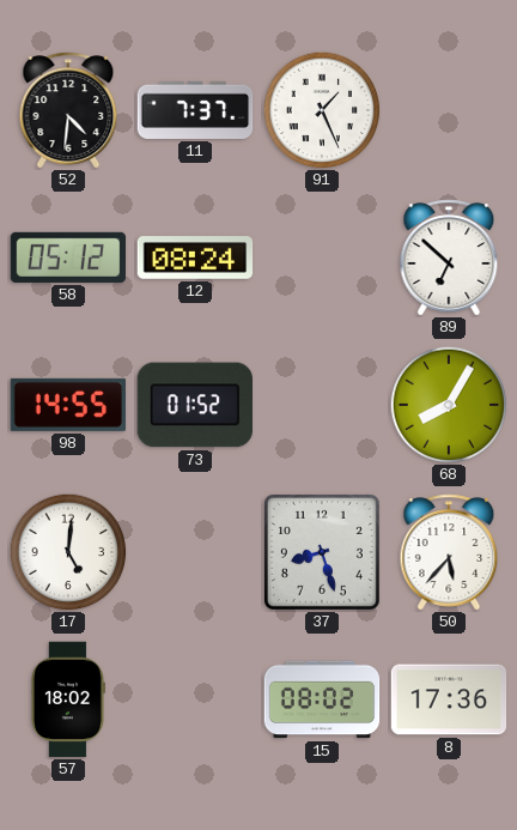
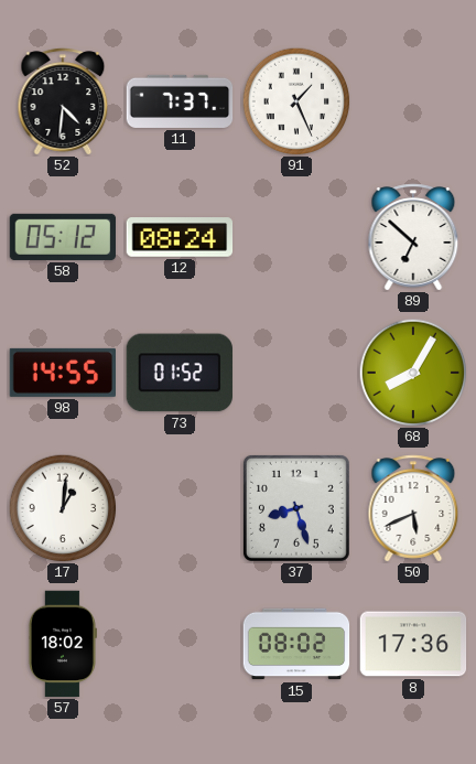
17: 5:01 -> 1:01
50: 5:37 -> 5:41
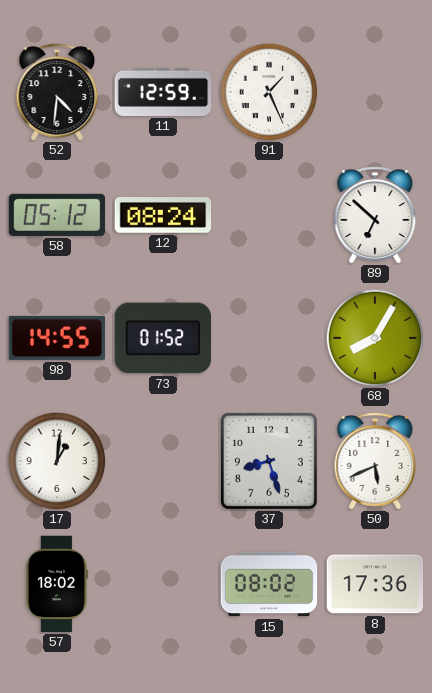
11: 7:37 -> 12:59
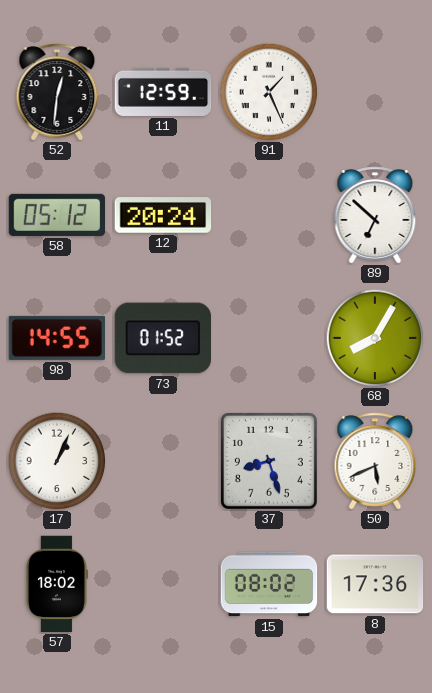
52: 4:31 -> 12:31
12: 08:24 -> 20:24
17: 1:01 -> 1:04
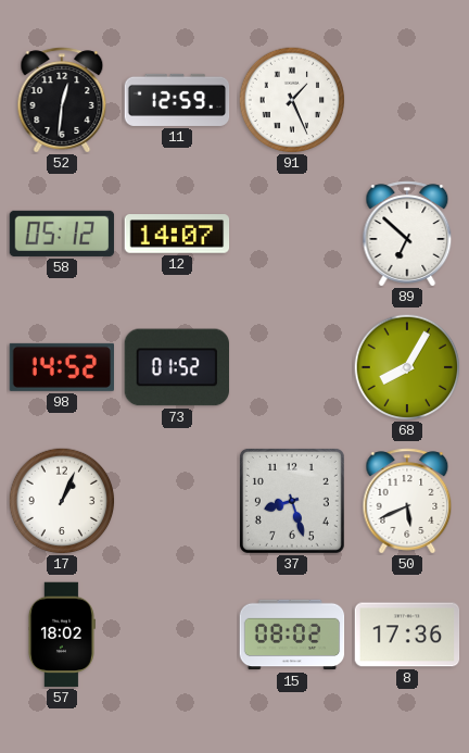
12: 20:24 -> 14:07
98: 14:55 -> 14:52
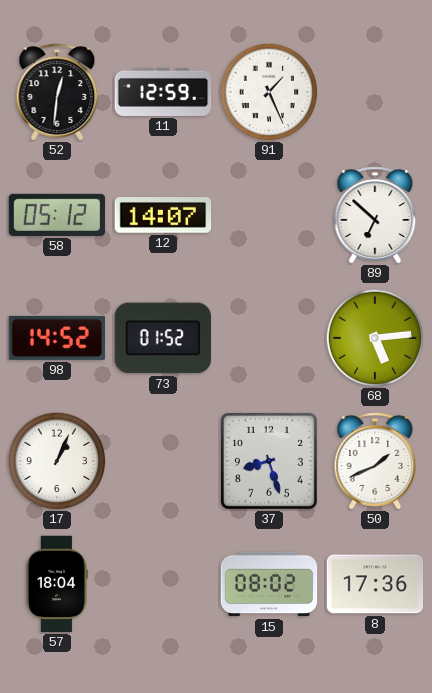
68: 8:05 -> 5:14
50: 5:41 -> 1:41
57: 18:02 -> 18:04
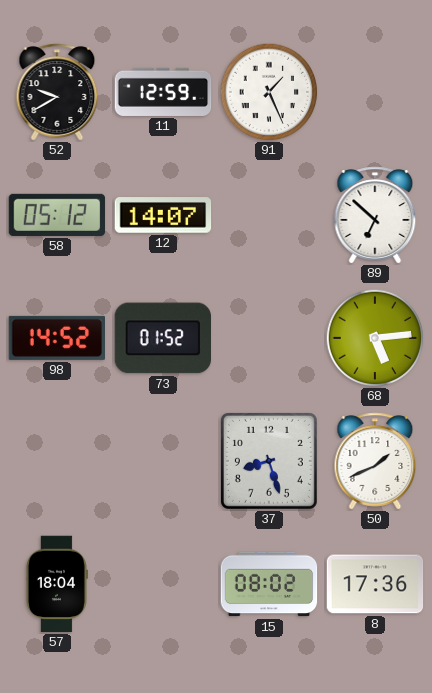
52: 12:31 -> 9:40
17: 1:04 -> none
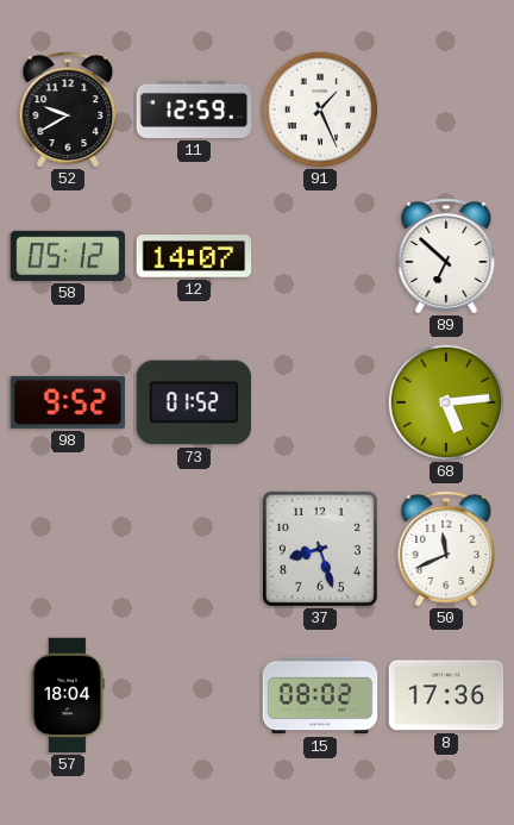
98: 14:52 -> 9:52
50: 1:41 -> 11:41
